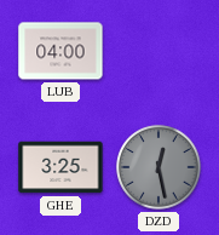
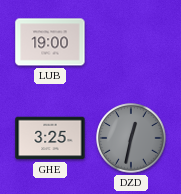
LUB: 04:00 -> 19:00
DZD: 12:28 -> 12:32
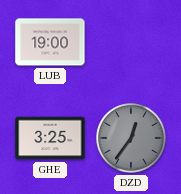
DZD: 12:32 -> 12:36
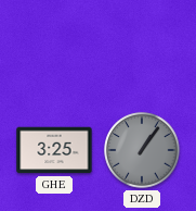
LUB: 19:00 -> none
DZD: 12:36 -> 1:06
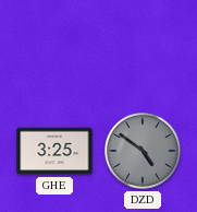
DZD: 1:06 -> 4:51
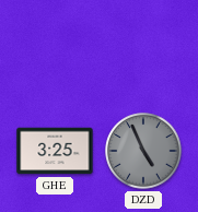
DZD: 4:51 -> 4:56
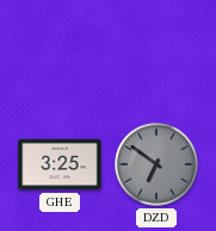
DZD: 4:56 -> 6:51
